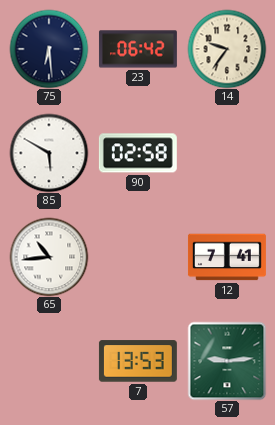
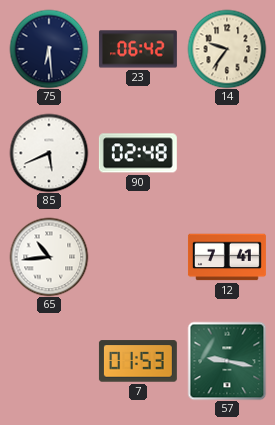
85: 5:50 -> 5:41
90: 02:58 -> 02:48
7: 13:53 -> 01:53
57: 9:14 -> 9:17
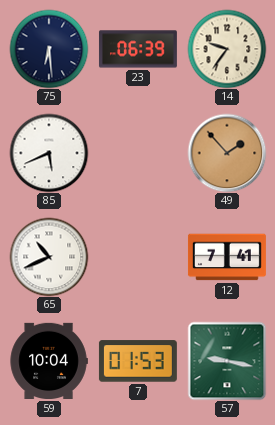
23: 06:42 -> 06:39
90: 02:48 -> none
49: none -> 1:53
65: 10:44 -> 10:41
59: none -> 10:04
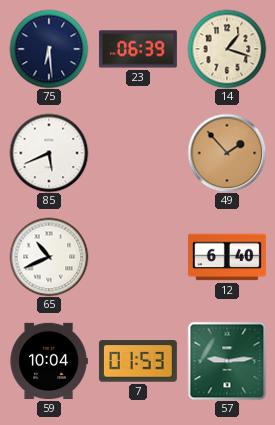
14: 9:36 -> 1:18
12: 7:41 -> 6:40
57: 9:17 -> 9:14
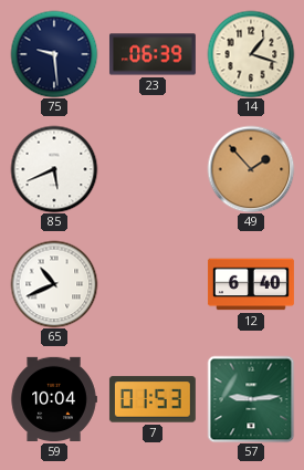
75: 6:29 -> 9:29
